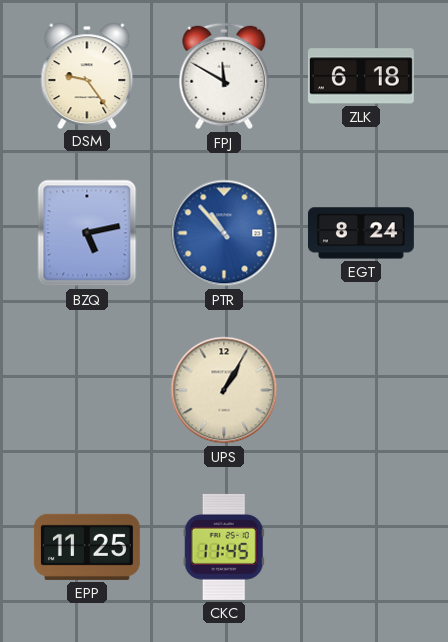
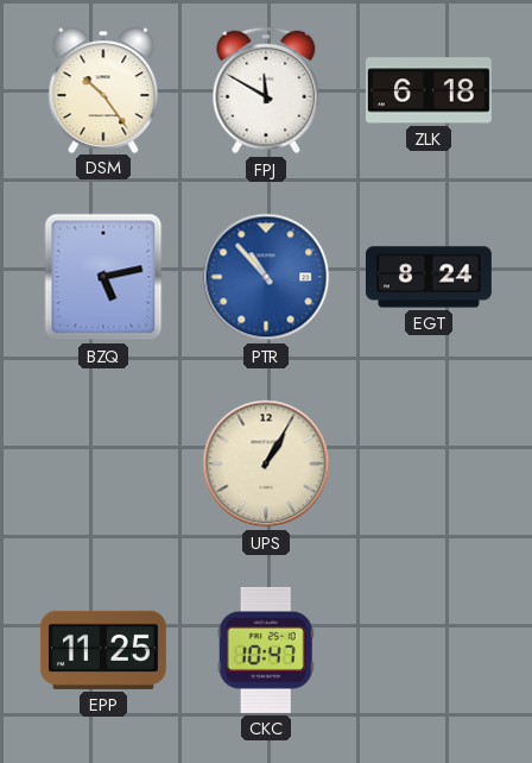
DSM: 9:24 -> 10:24
CKC: 11:45 -> 10:47
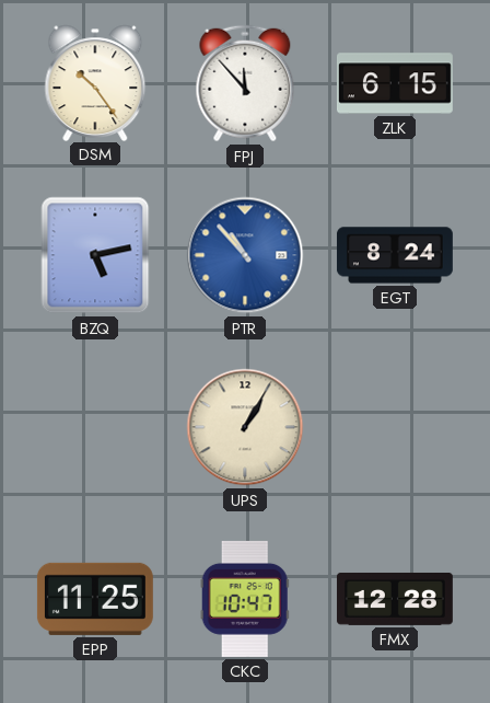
FPJ: 11:50 -> 11:53
ZLK: 6:18 -> 6:15
FMX: none -> 12:28
